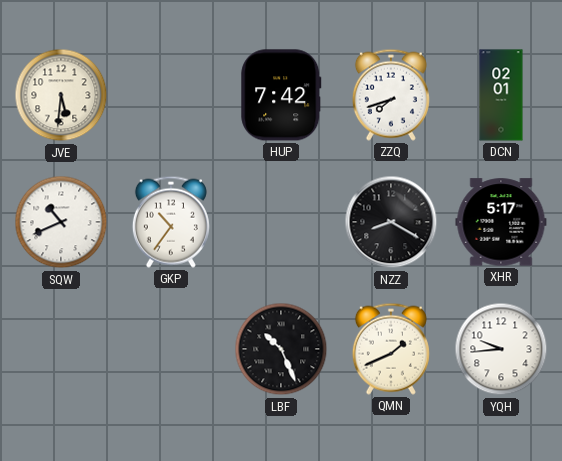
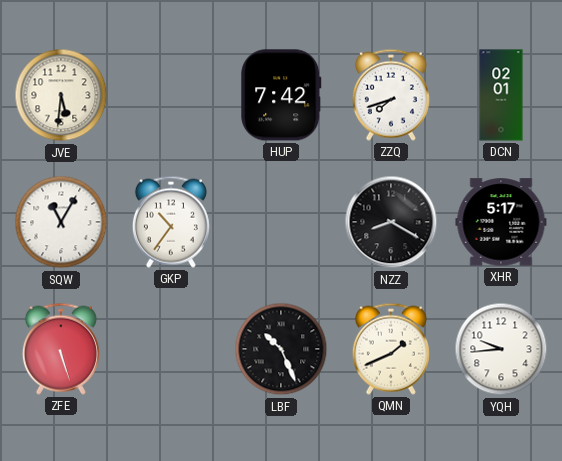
SQW: 10:41 -> 11:05
ZFE: none -> 5:27
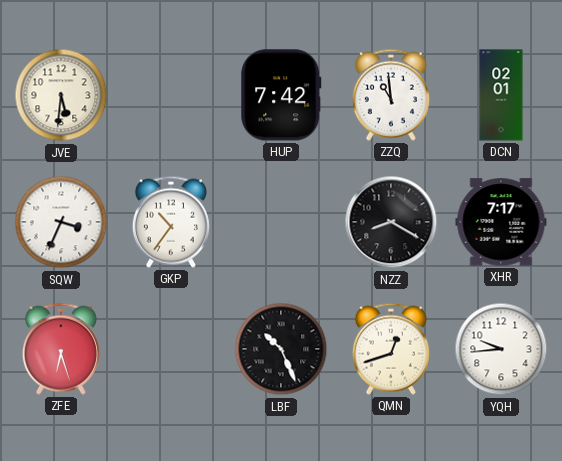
ZZQ: 7:42 -> 10:59
SQW: 11:05 -> 3:34
XHR: 5:17 -> 7:17
ZFE: 5:27 -> 6:27
QMN: 1:41 -> 12:42
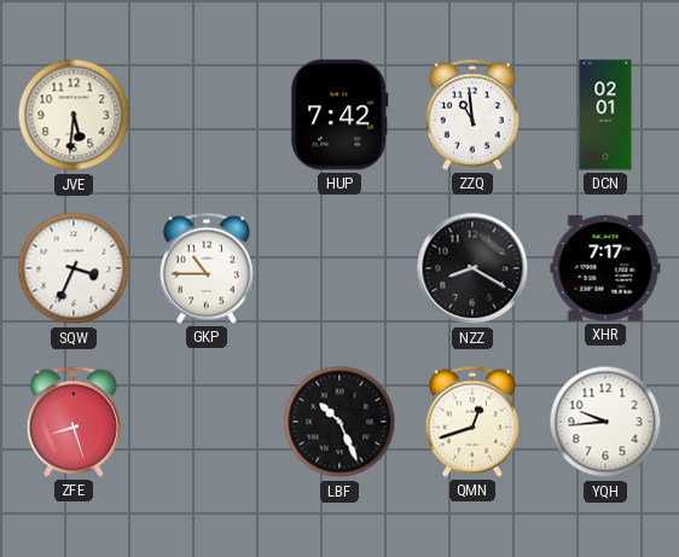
GKP: 10:36 -> 10:45
ZFE: 6:27 -> 8:27
